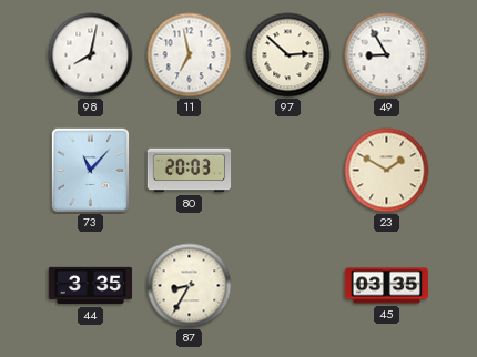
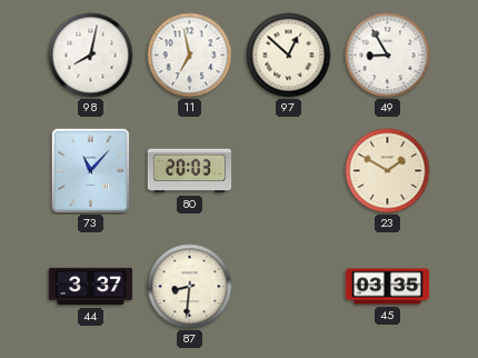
97: 2:52 -> 12:52
44: 3:35 -> 3:37
87: 8:35 -> 8:31
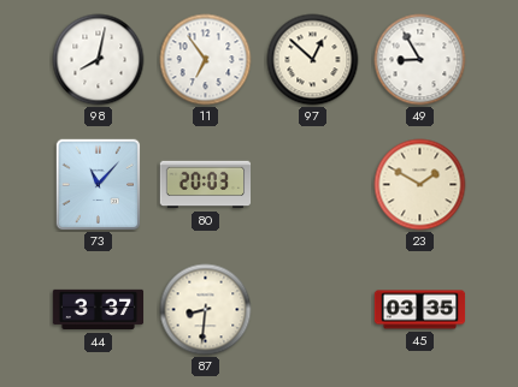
11: 6:58 -> 6:54
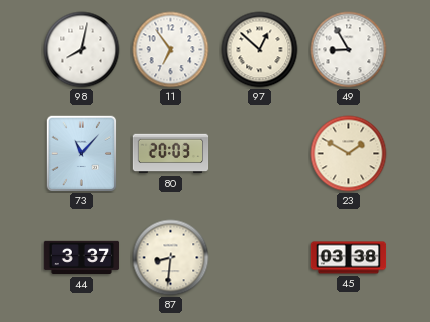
45: 03:35 -> 03:38
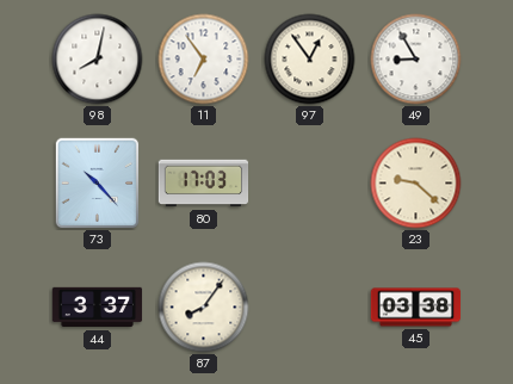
97: 12:52 -> 12:54
73: 11:07 -> 10:23
80: 20:03 -> 17:03
23: 1:50 -> 9:22
87: 8:31 -> 8:06
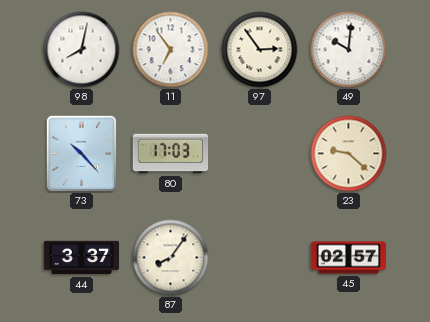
97: 12:54 -> 2:54
49: 8:55 -> 10:01
45: 03:38 -> 02:57
